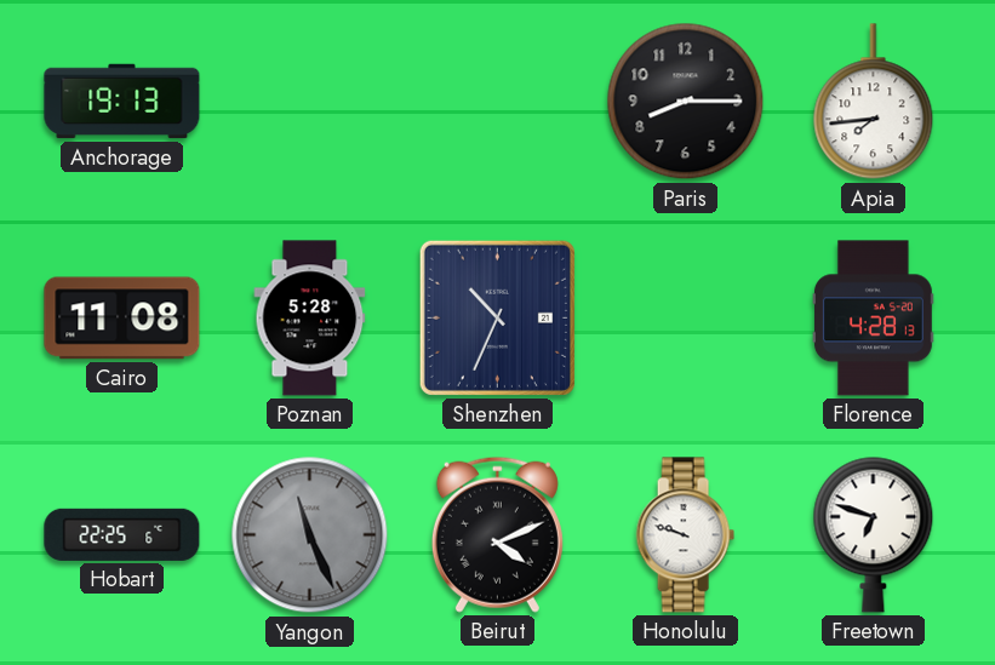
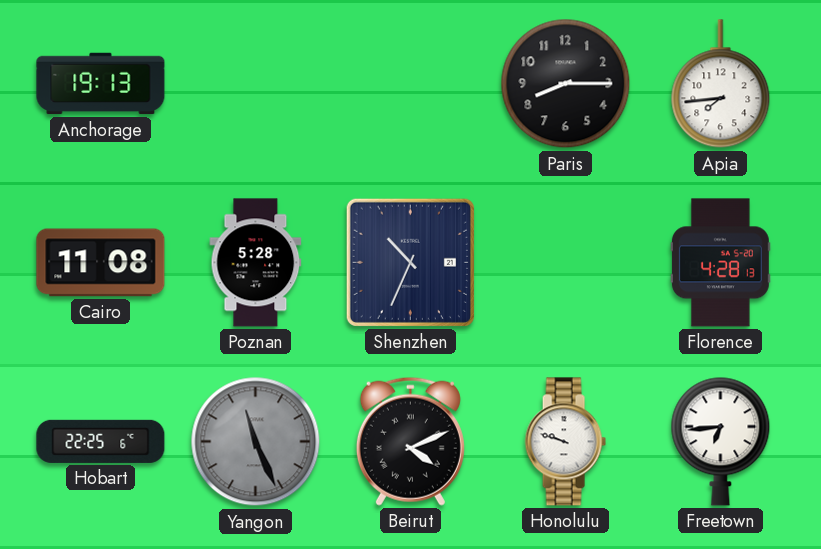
Freetown: 6:48 -> 6:44
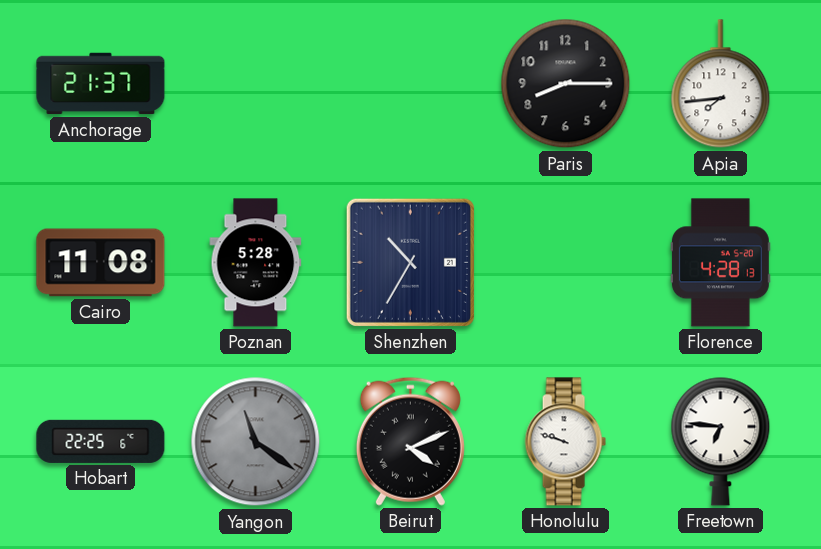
Anchorage: 19:13 -> 21:37
Shenzhen: 10:34 -> 10:35
Yangon: 11:26 -> 11:21
Freetown: 6:44 -> 6:46
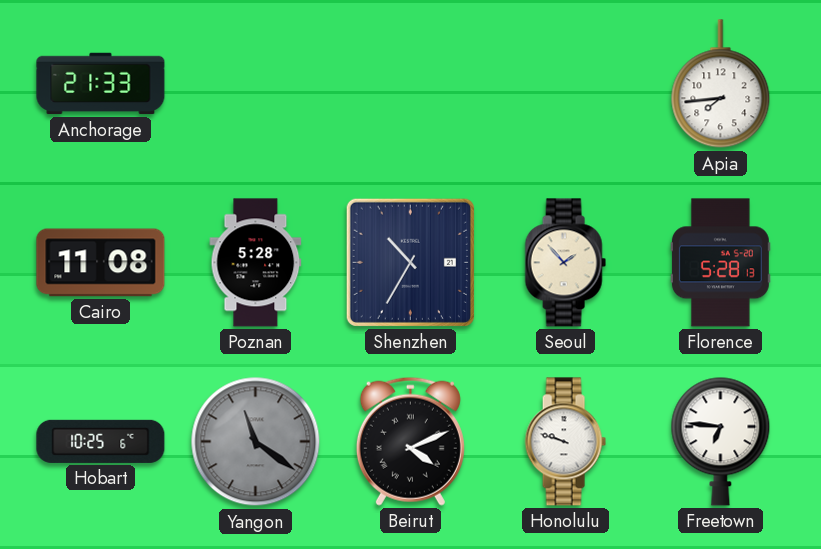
Anchorage: 21:37 -> 21:33
Paris: 8:15 -> none
Seoul: none -> 1:53
Florence: 4:28 -> 5:28
Hobart: 22:25 -> 10:25
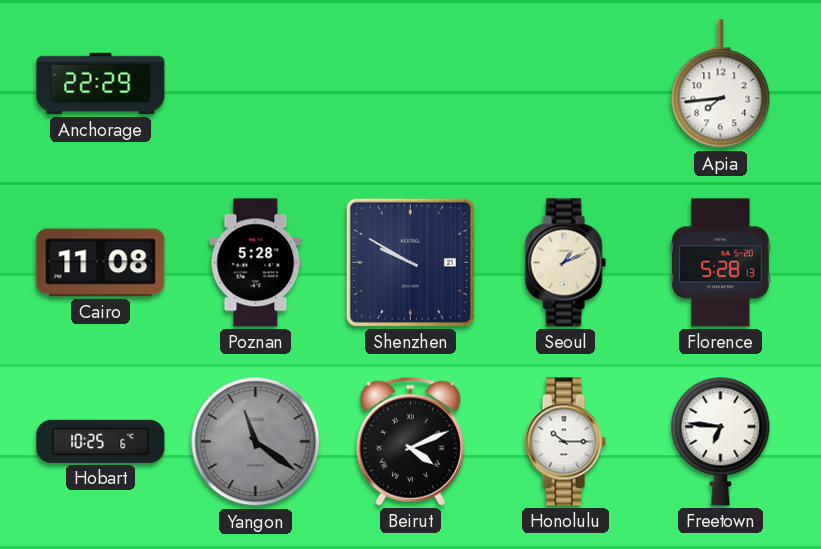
Anchorage: 21:33 -> 22:29
Shenzhen: 10:35 -> 9:50
Seoul: 1:53 -> 1:11
Honolulu: 9:48 -> 10:15
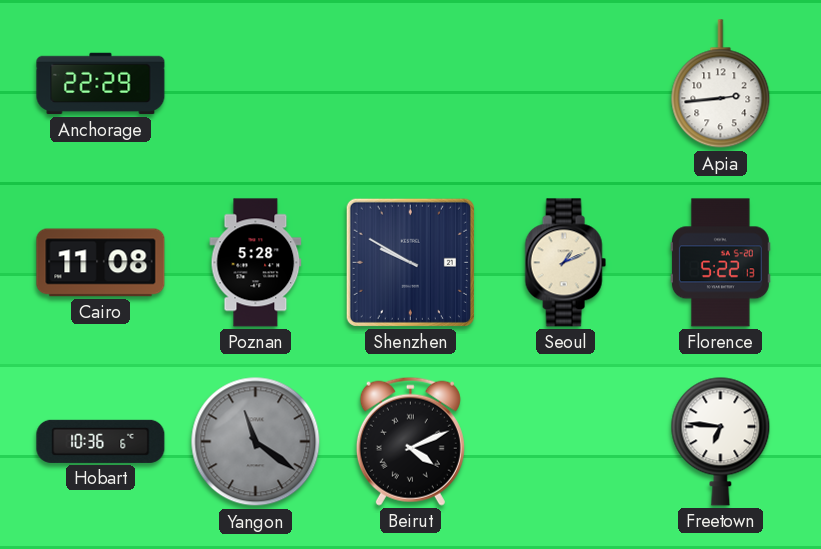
Apia: 7:44 -> 2:44
Florence: 5:28 -> 5:22
Hobart: 10:25 -> 10:36
Honolulu: 10:15 -> none
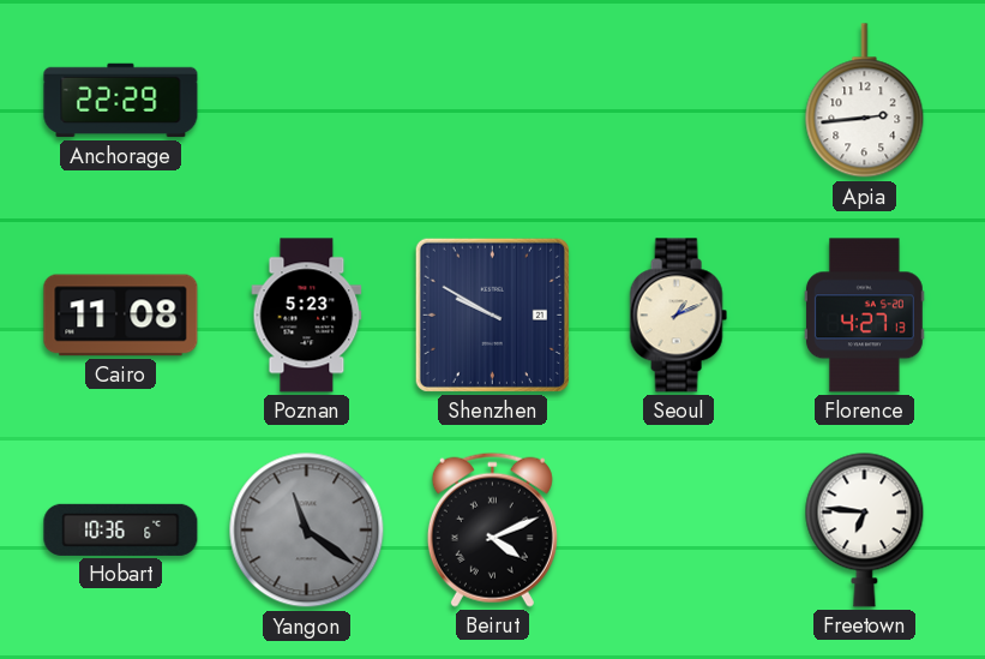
Poznan: 5:28 -> 5:23
Florence: 5:22 -> 4:27
